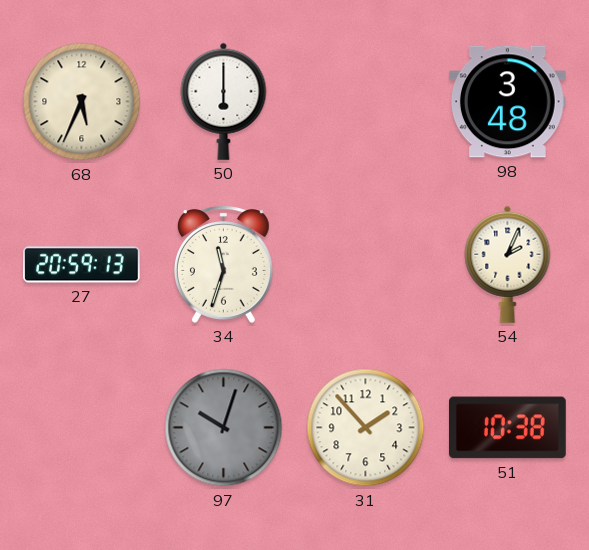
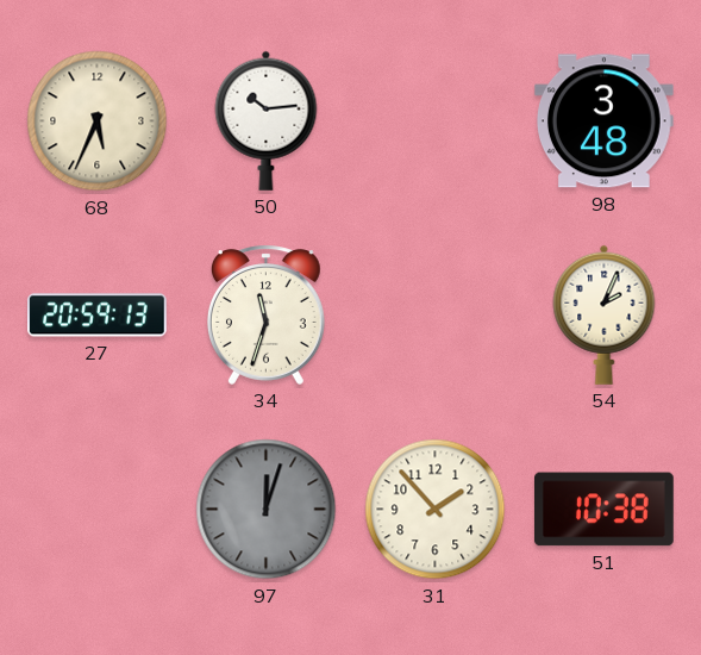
50: 6:00 -> 10:14
97: 10:03 -> 12:03
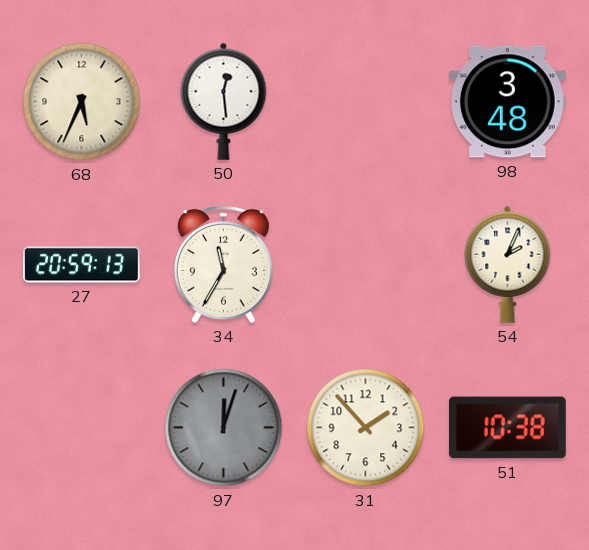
50: 10:14 -> 12:29
34: 11:33 -> 11:35
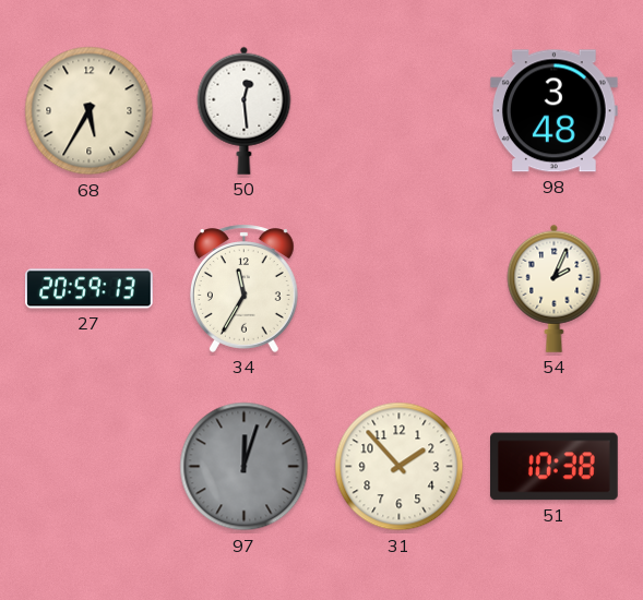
68: 5:34 -> 5:35
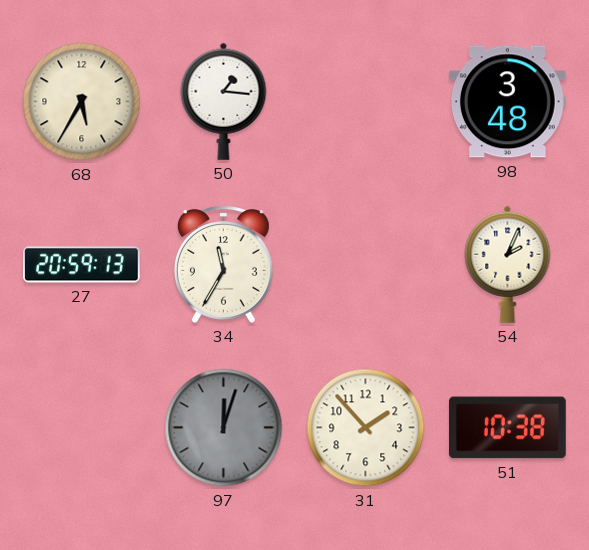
50: 12:29 -> 1:16
